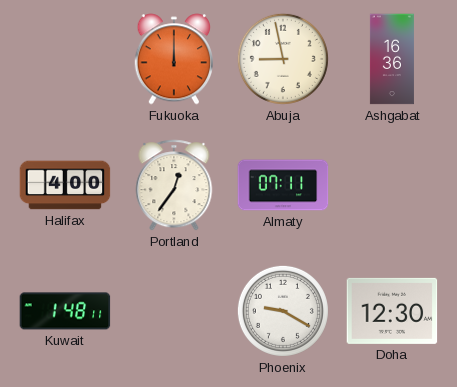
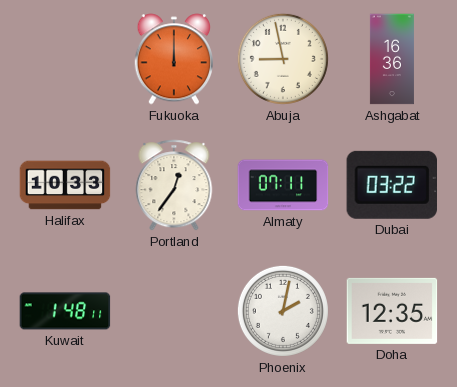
Halifax: 4:00 -> 10:33
Dubai: none -> 03:22
Phoenix: 9:20 -> 2:02
Doha: 12:30 -> 12:35
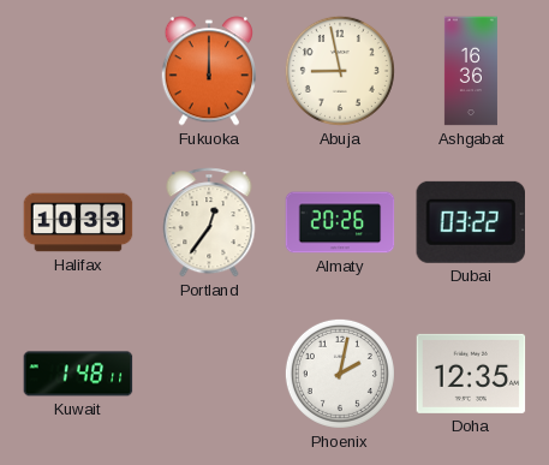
Almaty: 07:11 -> 20:26
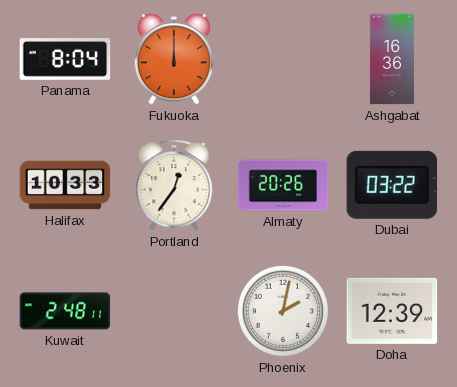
Panama: none -> 8:04
Abuja: 8:58 -> none
Kuwait: 1:48 -> 2:48
Doha: 12:35 -> 12:39
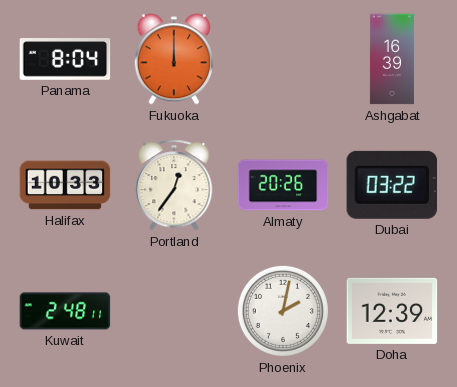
Ashgabat: 16:36 -> 16:39
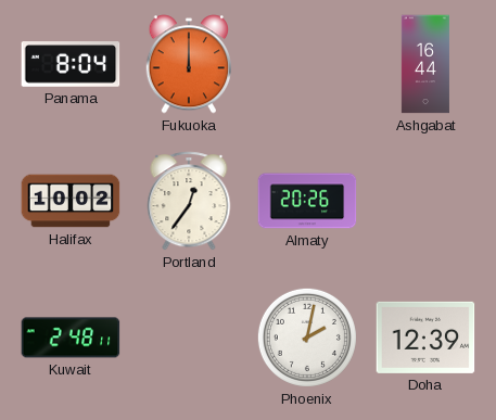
Ashgabat: 16:39 -> 16:44
Halifax: 10:33 -> 10:02
Dubai: 03:22 -> none
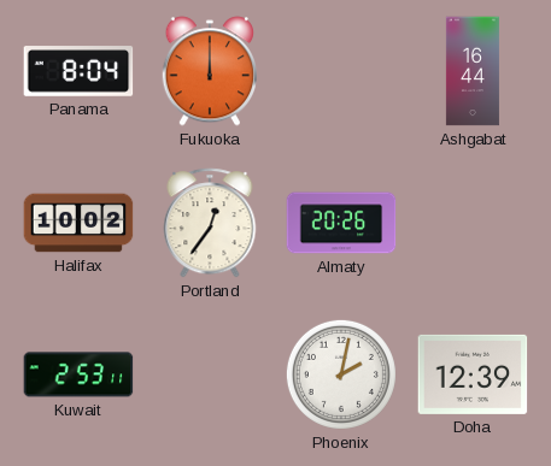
Kuwait: 2:48 -> 2:53
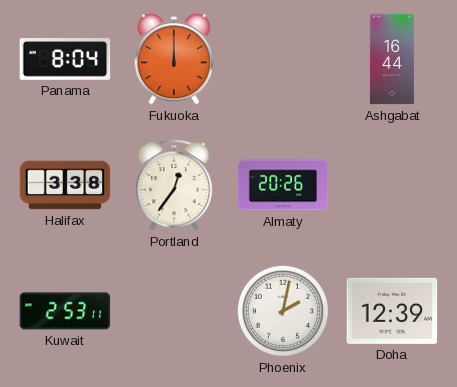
Halifax: 10:02 -> 3:38
